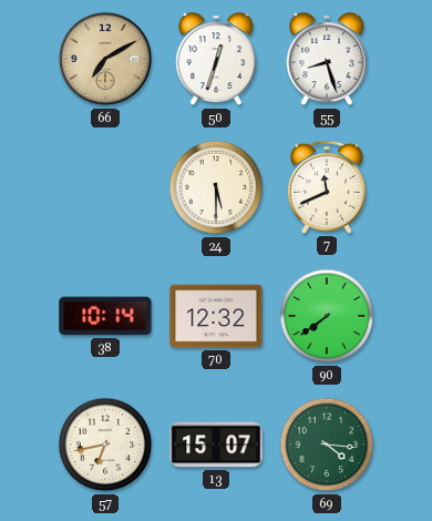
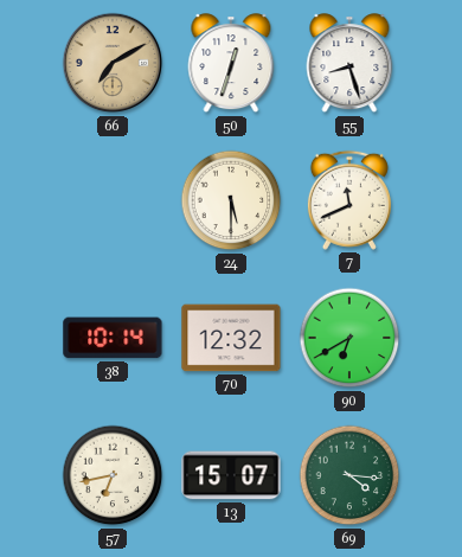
90: 7:39 -> 6:40
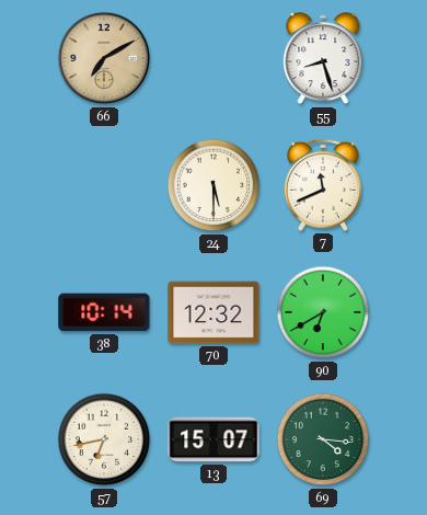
50: 12:33 -> none
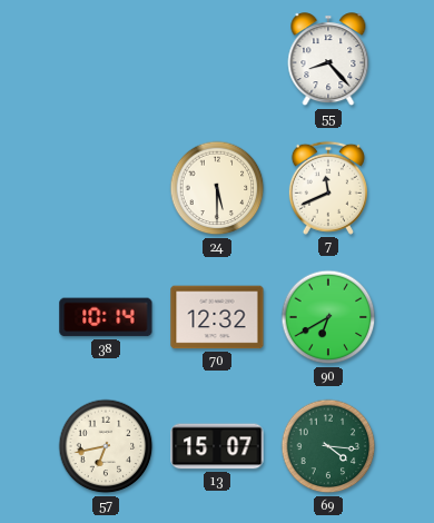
66: 7:10 -> none
55: 8:27 -> 8:23
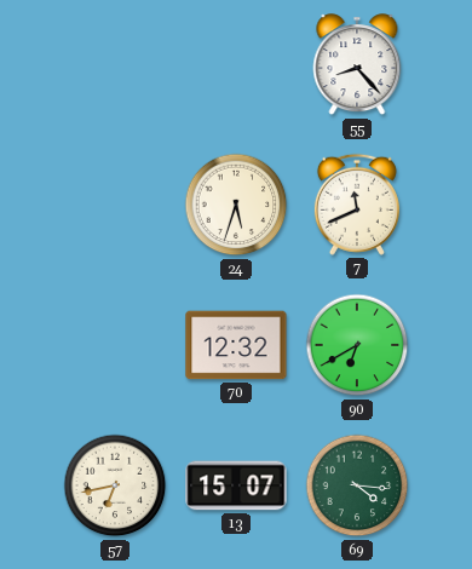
24: 5:30 -> 5:33
38: 10:14 -> none
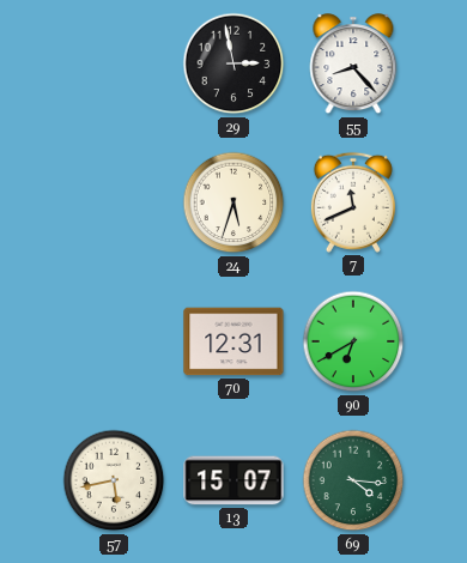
29: none -> 2:58
70: 12:32 -> 12:31
57: 6:43 -> 5:43
